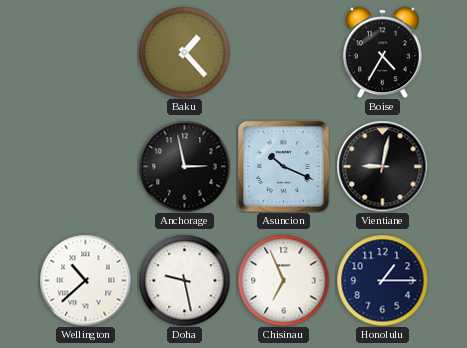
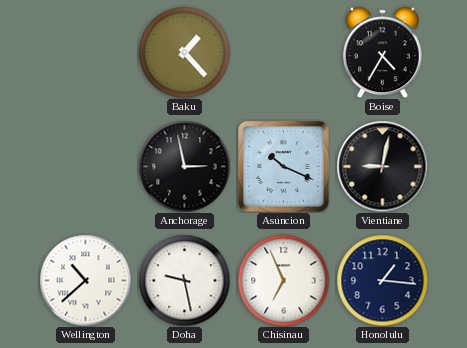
Honolulu: 1:15 -> 1:16
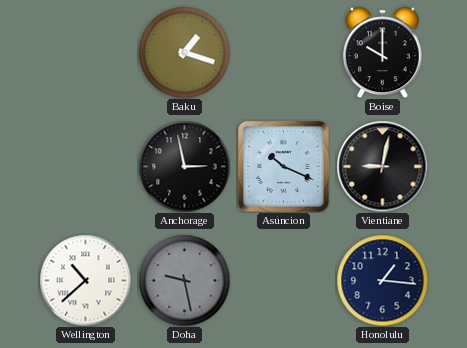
Baku: 1:23 -> 1:18
Boise: 4:35 -> 10:00
Doha dial: white -> grey
Chisinau: 6:56 -> none
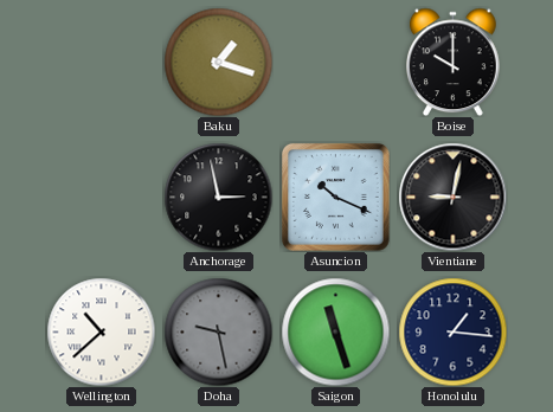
Saigon: none -> 11:27
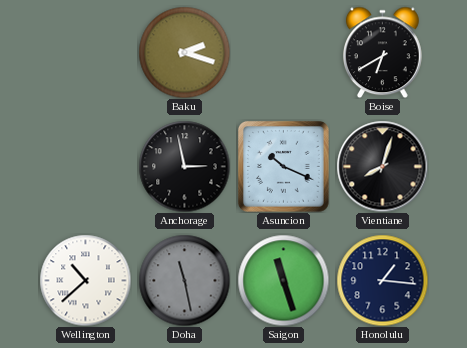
Baku: 1:18 -> 2:18
Boise: 10:00 -> 6:40
Vientiane: 9:02 -> 8:03
Doha: 9:28 -> 11:28
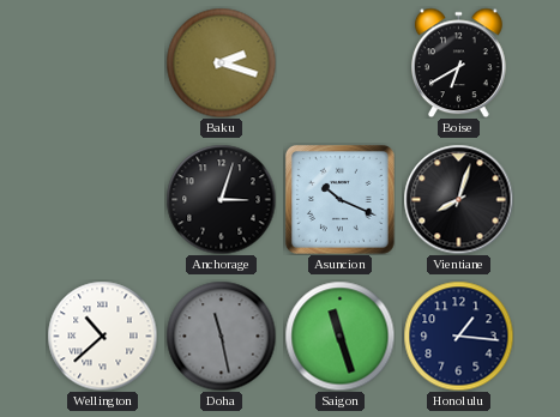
Anchorage: 2:58 -> 3:03
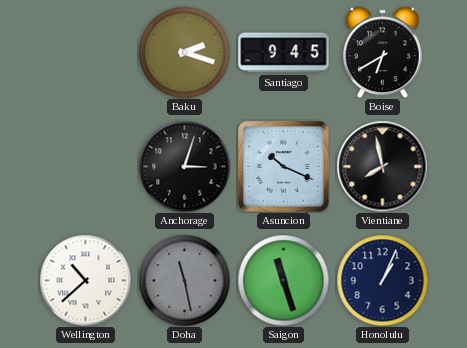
Santiago: none -> 9:45
Vientiane: 8:03 -> 7:58
Honolulu: 1:16 -> 1:04
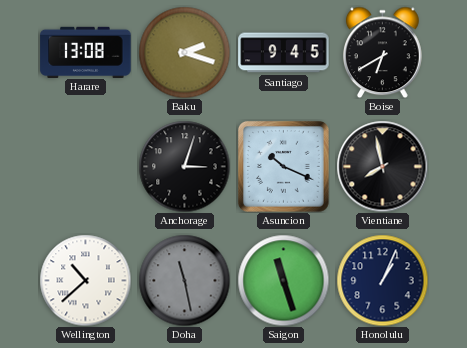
Harare: none -> 13:08
